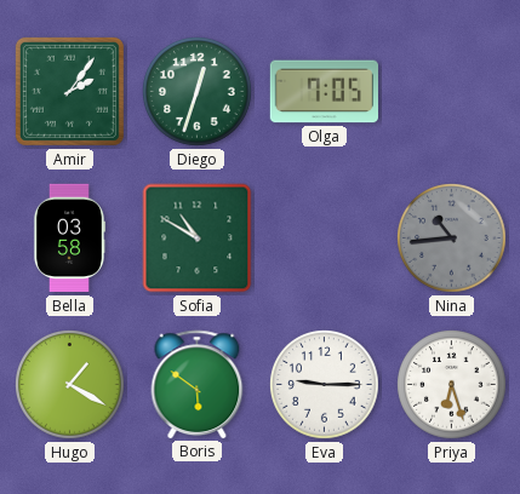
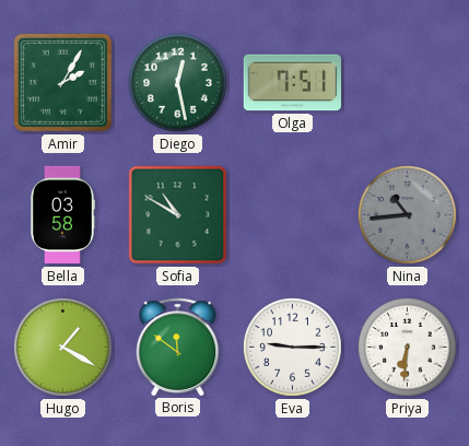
Amir: 2:06 -> 2:05
Diego: 12:33 -> 12:28
Olga: 7:05 -> 7:51
Boris: 5:51 -> 11:51
Priya: 6:27 -> 6:31
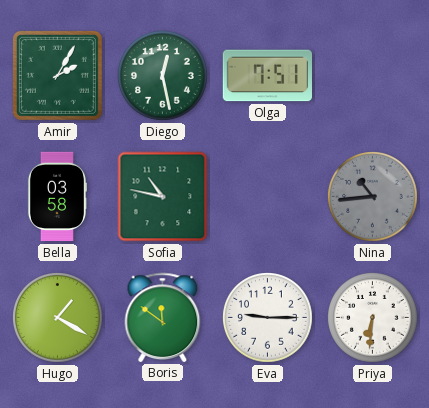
Sofia: 10:50 -> 10:47
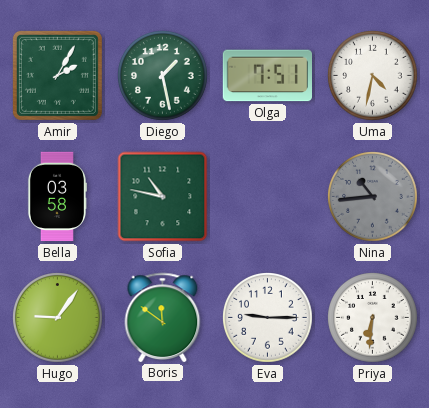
Diego: 12:28 -> 1:28
Uma: none -> 4:32
Hugo: 1:20 -> 9:06
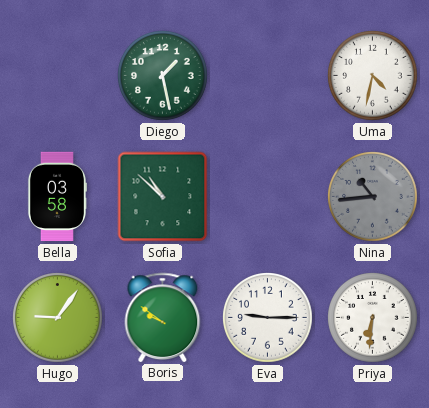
Amir: 2:05 -> none
Olga: 7:51 -> none
Sofia: 10:47 -> 10:52
Boris: 11:51 -> 9:51
